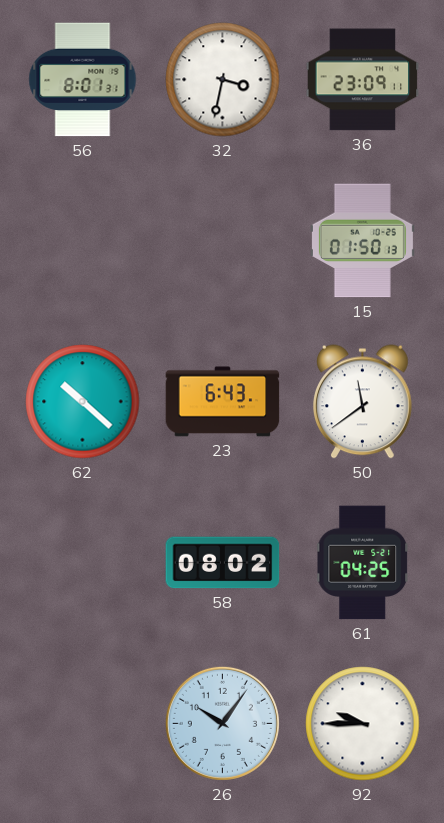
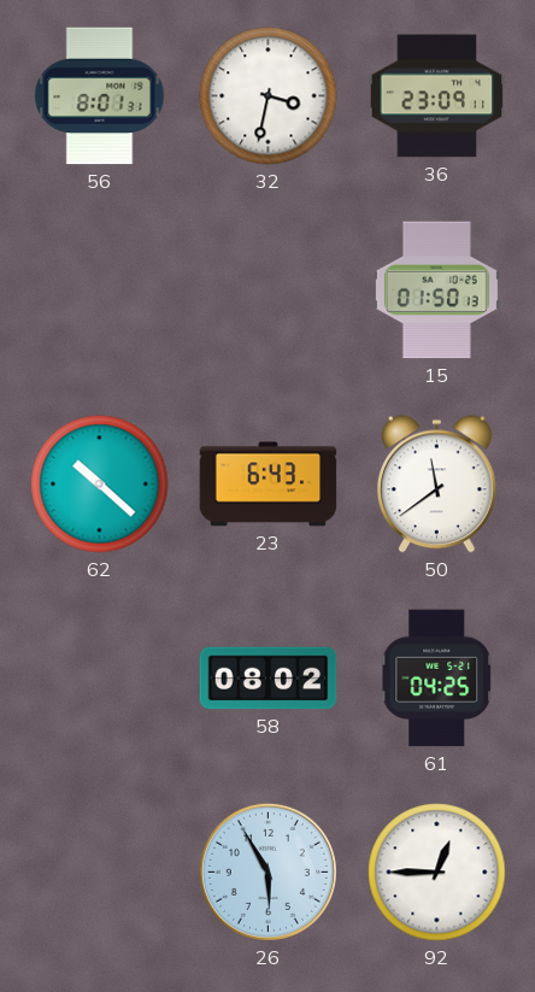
26: 10:06 -> 5:55
92: 9:45 -> 12:45
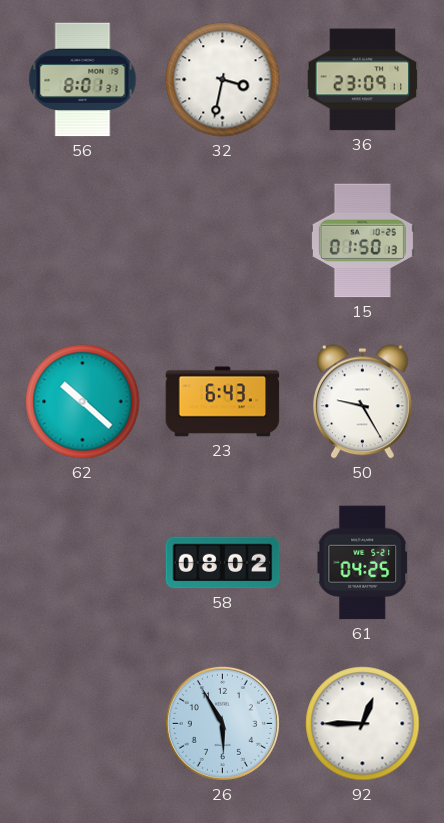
50: 11:39 -> 9:25
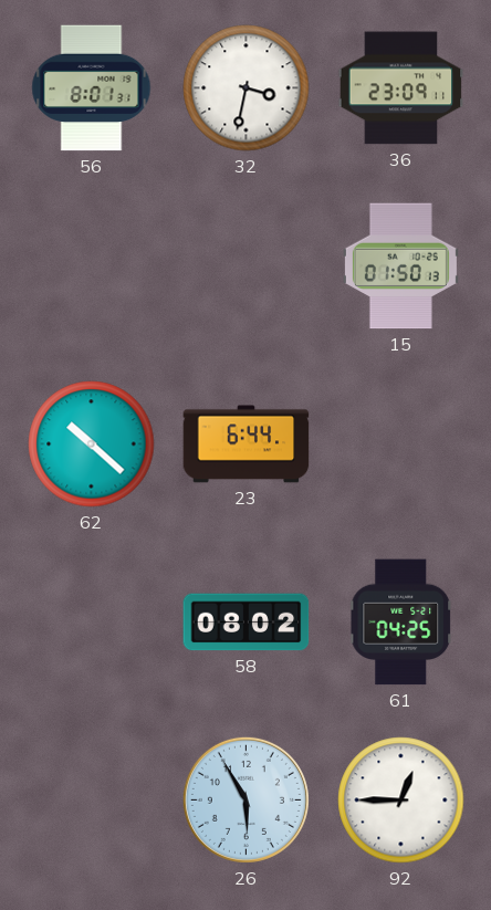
23: 6:43 -> 6:44
50: 9:25 -> none
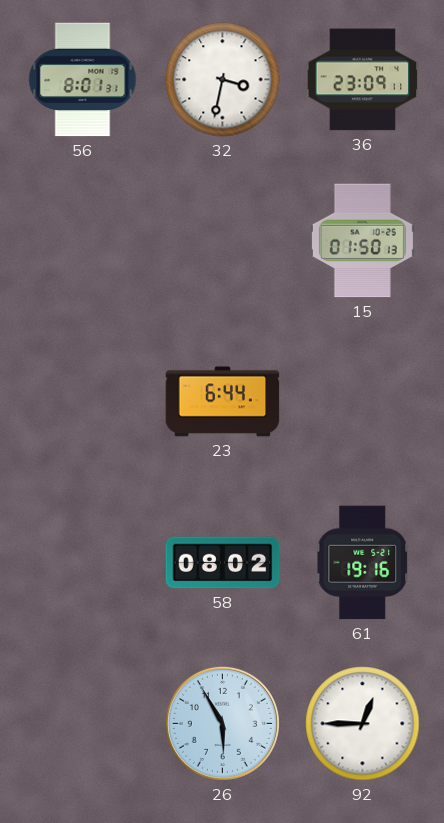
62: 10:22 -> none
61: 04:25 -> 19:16
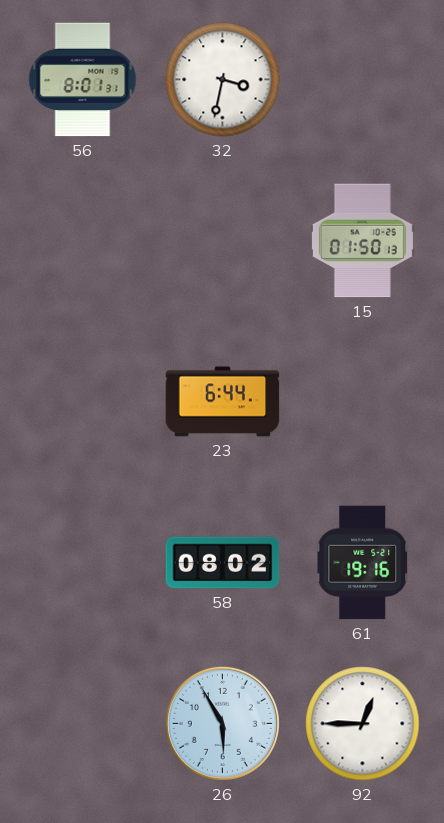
36: 23:09 -> none
